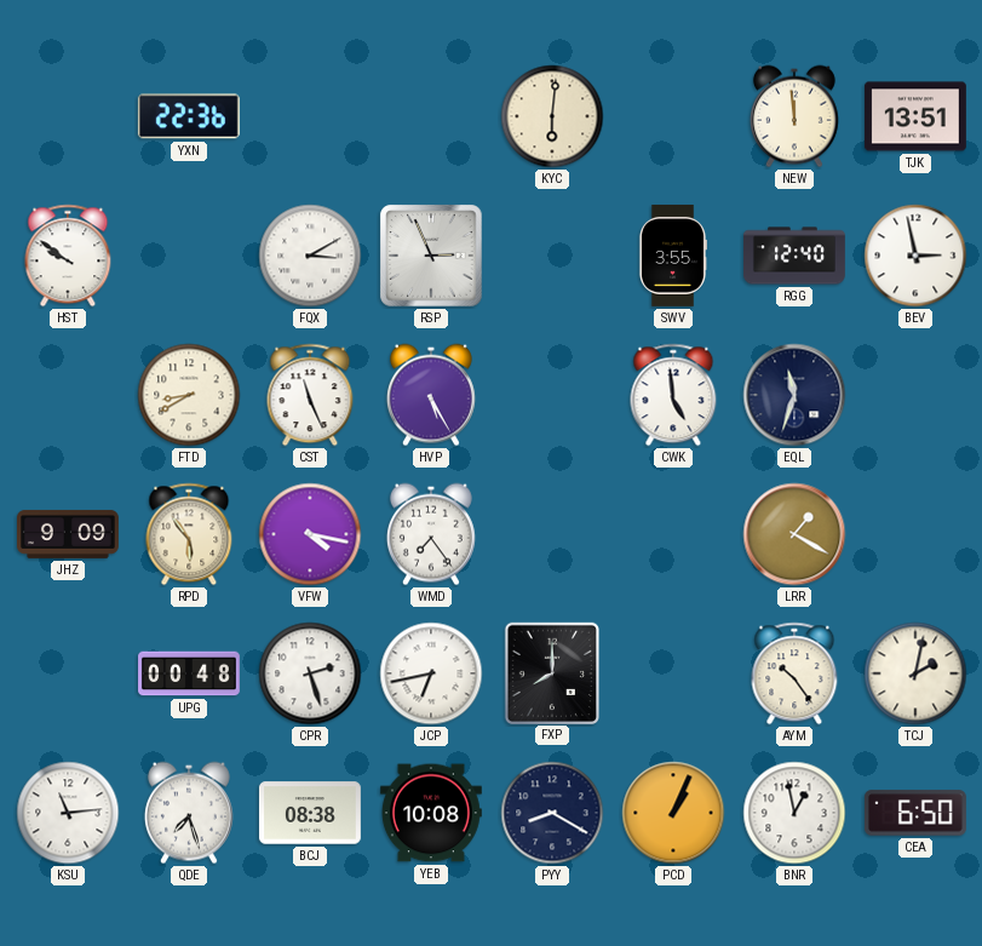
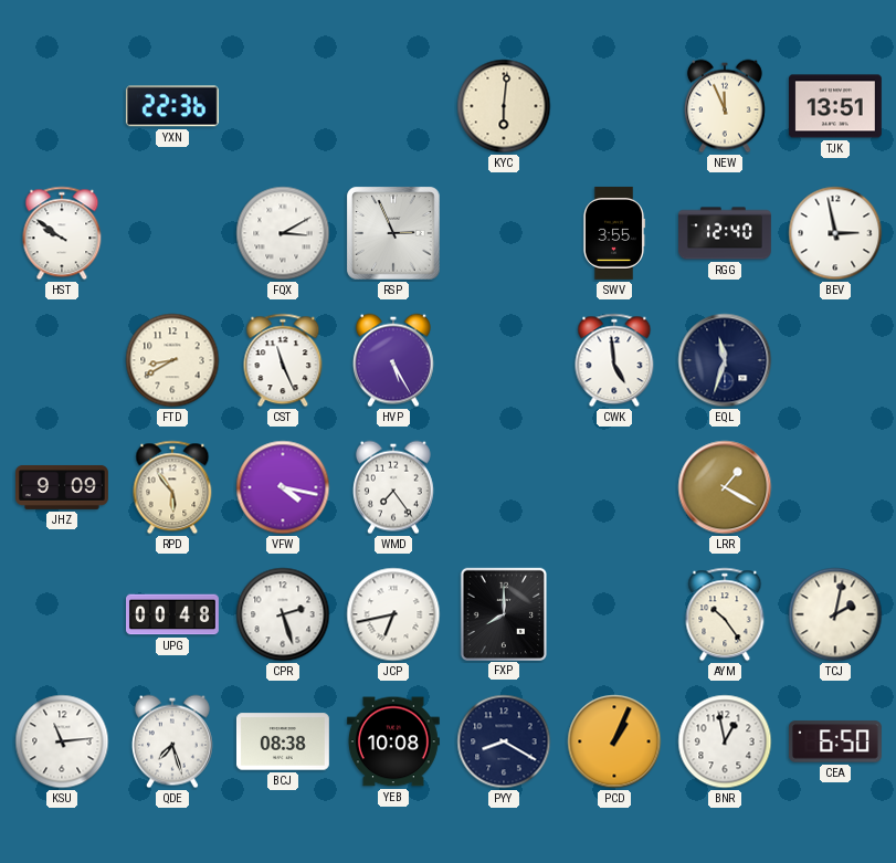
NEW: 11:59 -> 11:56
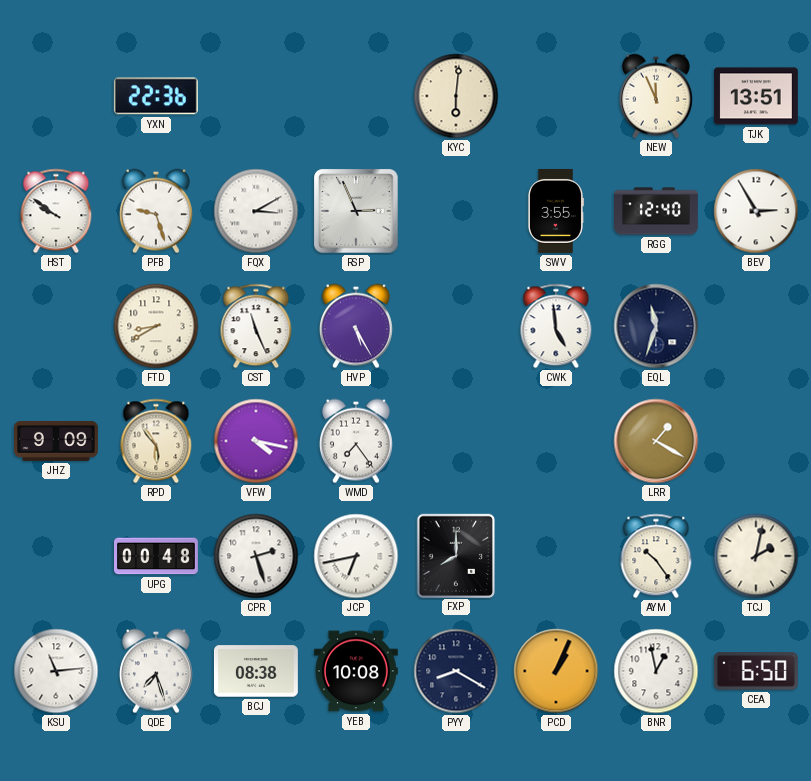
PFB: none -> 9:27
BEV: 2:58 -> 2:55
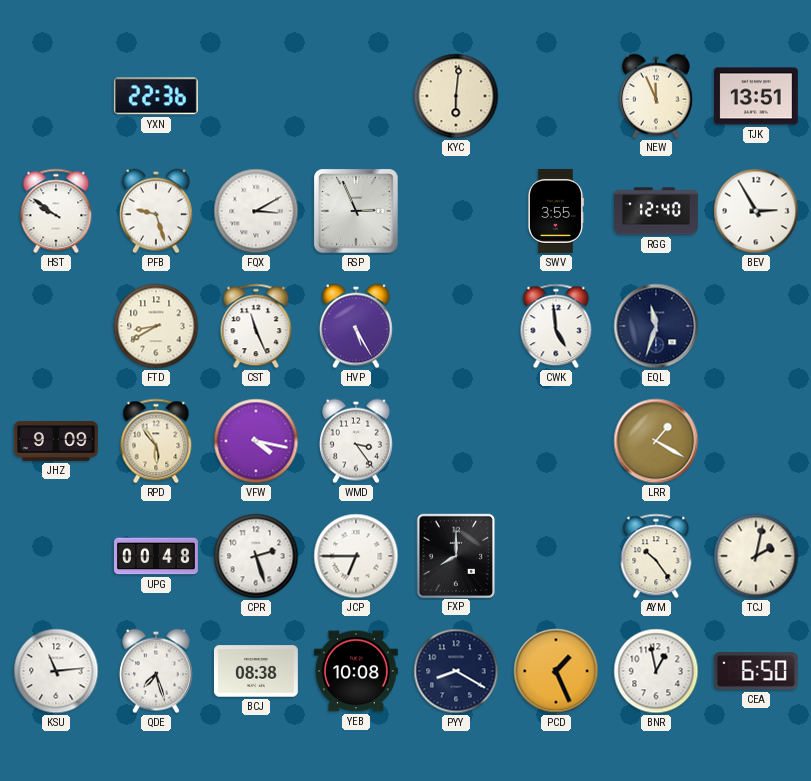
WMD: 7:24 -> 3:24
JCP: 6:43 -> 6:45
PCD: 1:04 -> 1:26
